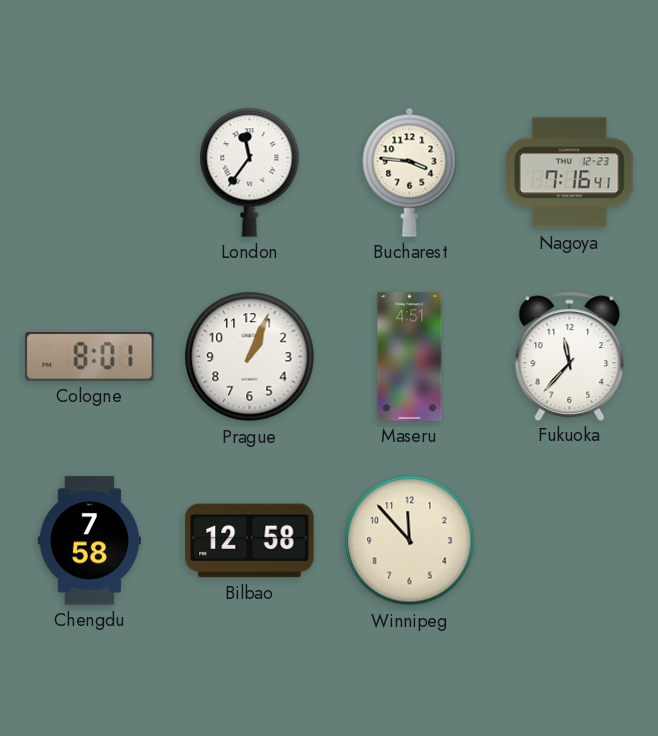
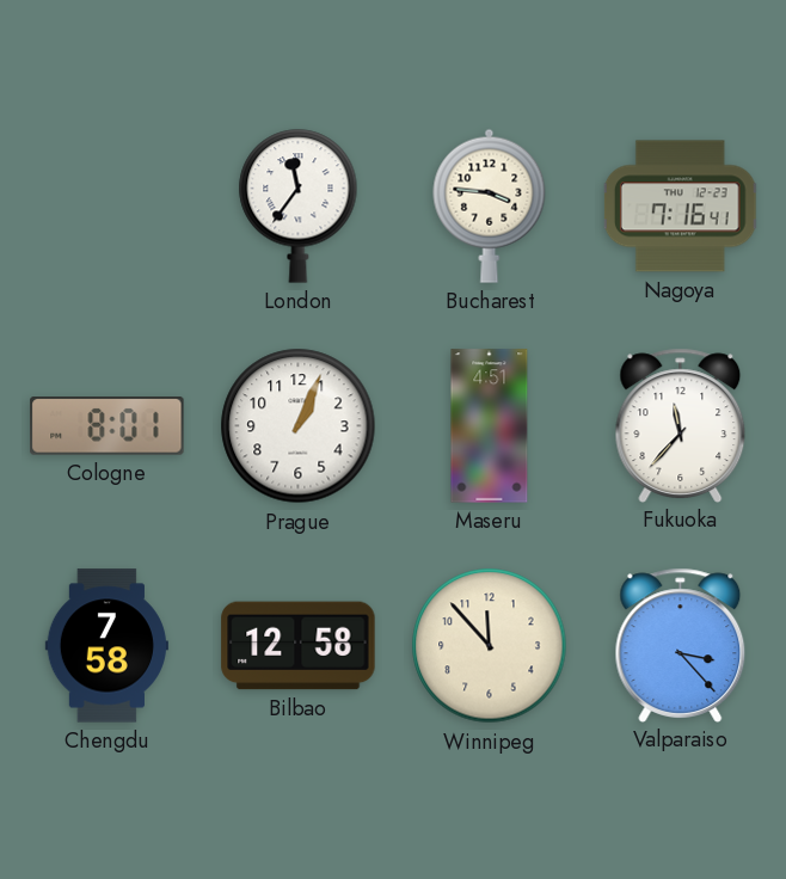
Valparaiso: none -> 3:23
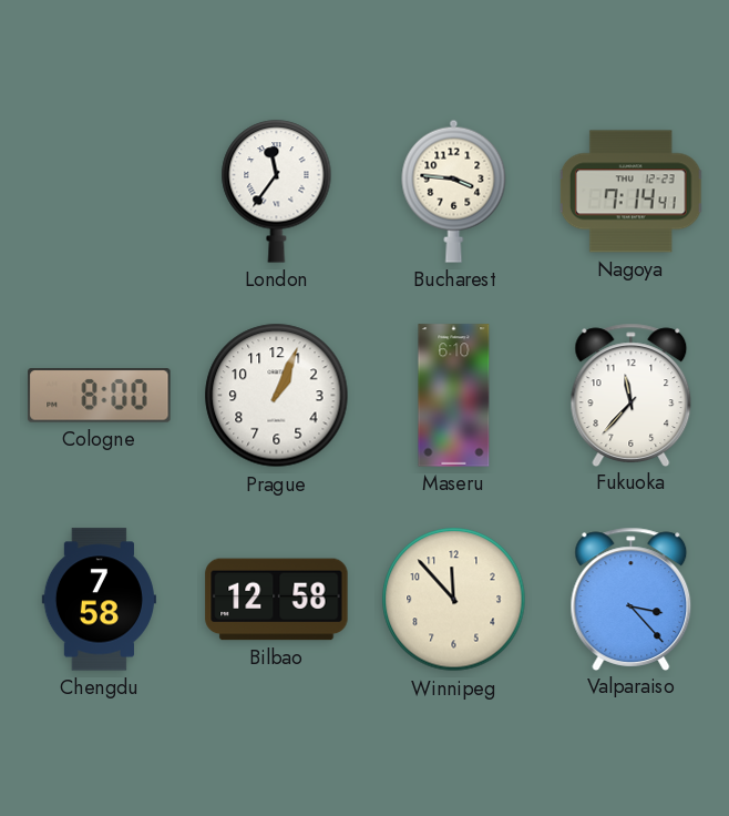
Nagoya: 7:16 -> 7:14
Cologne: 8:01 -> 8:00
Maseru: 4:51 -> 6:10
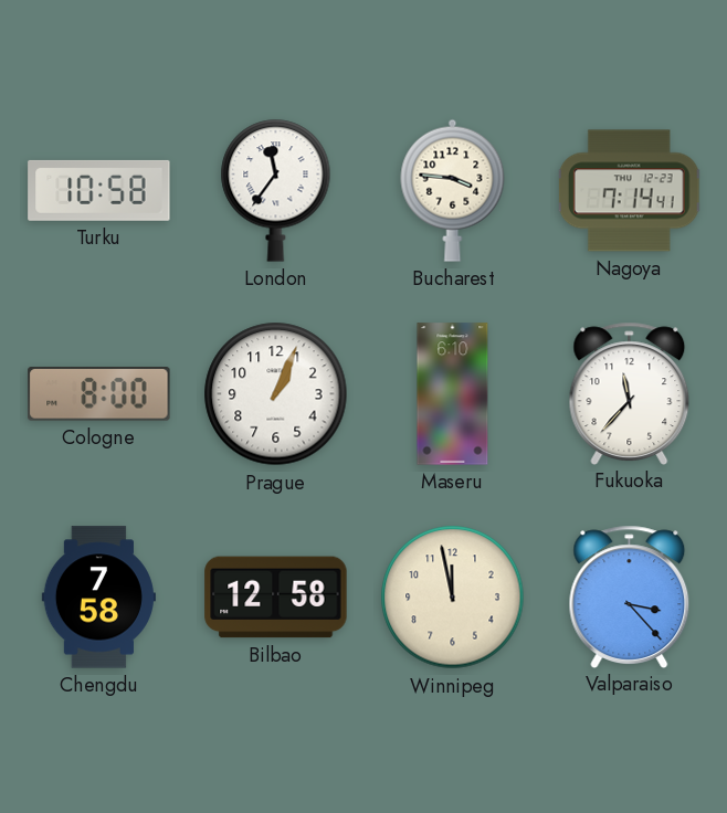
Turku: none -> 10:58
Winnipeg: 11:53 -> 11:58
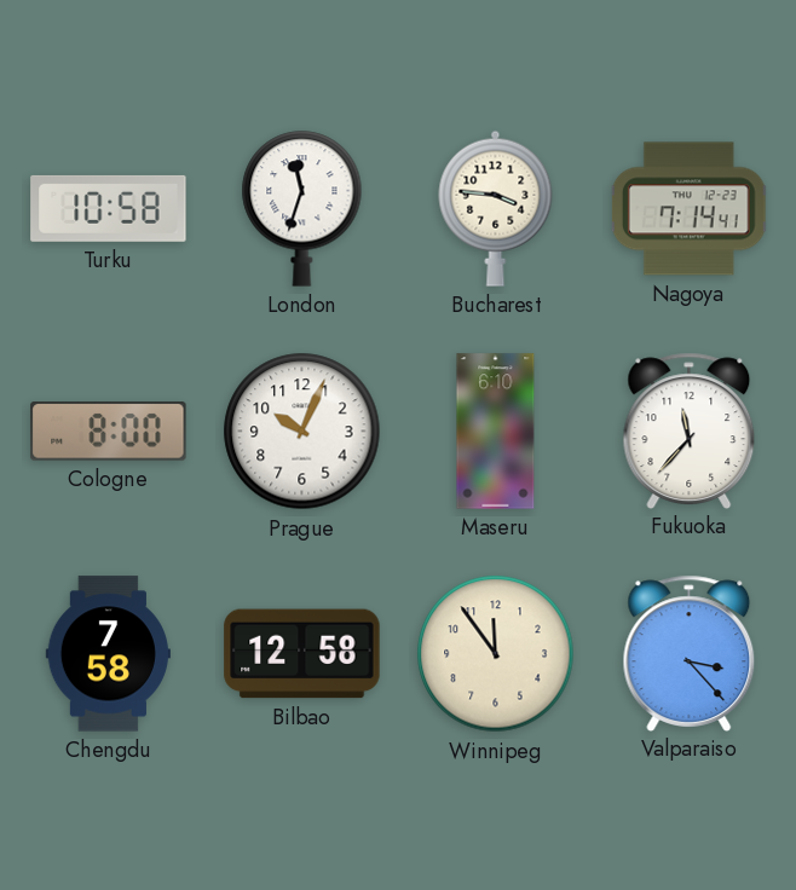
London: 11:36 -> 11:33
Prague: 1:04 -> 10:04
Winnipeg: 11:58 -> 11:54
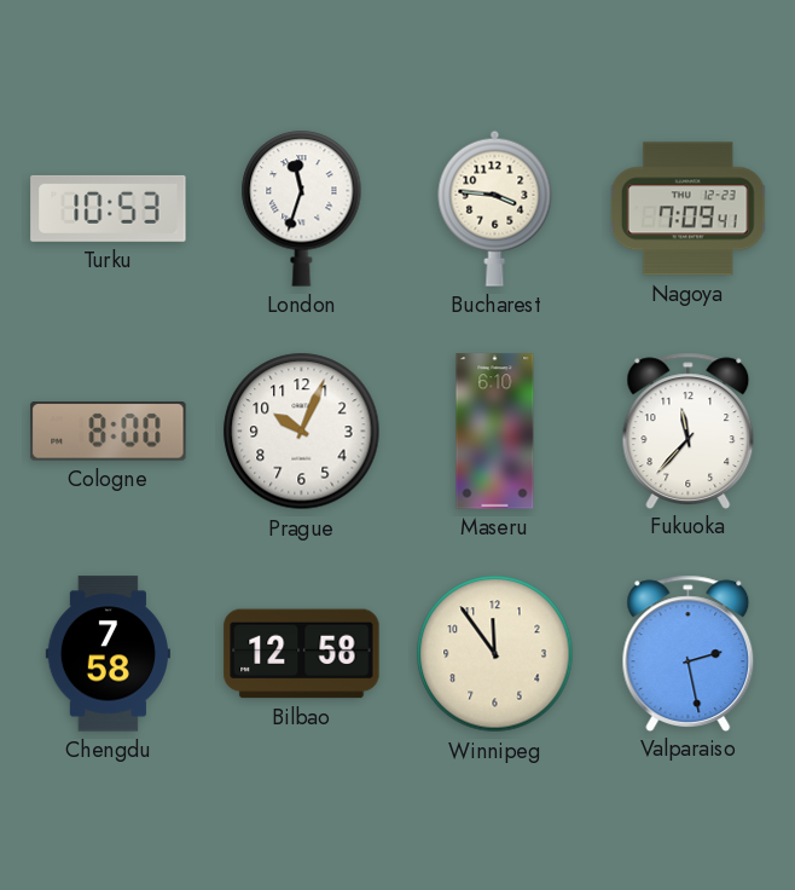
Turku: 10:58 -> 10:53
Nagoya: 7:14 -> 7:09
Valparaiso: 3:23 -> 2:28
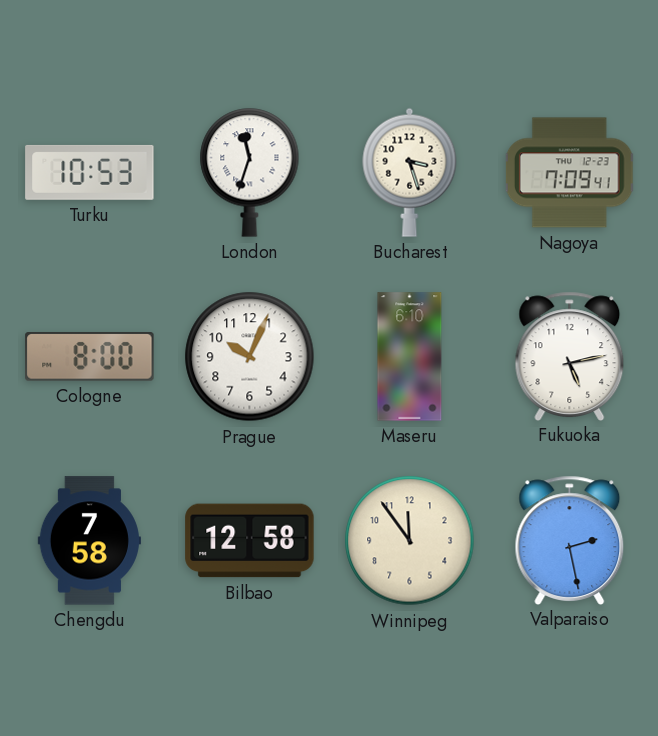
Bucharest: 3:46 -> 3:27
Fukuoka: 11:37 -> 5:13
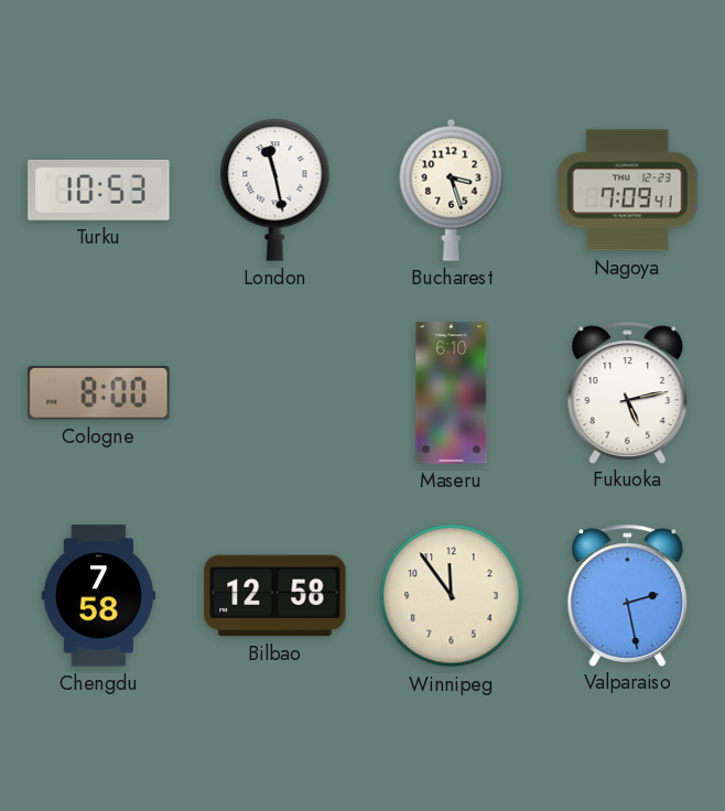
London: 11:33 -> 11:28
Prague: 10:04 -> none
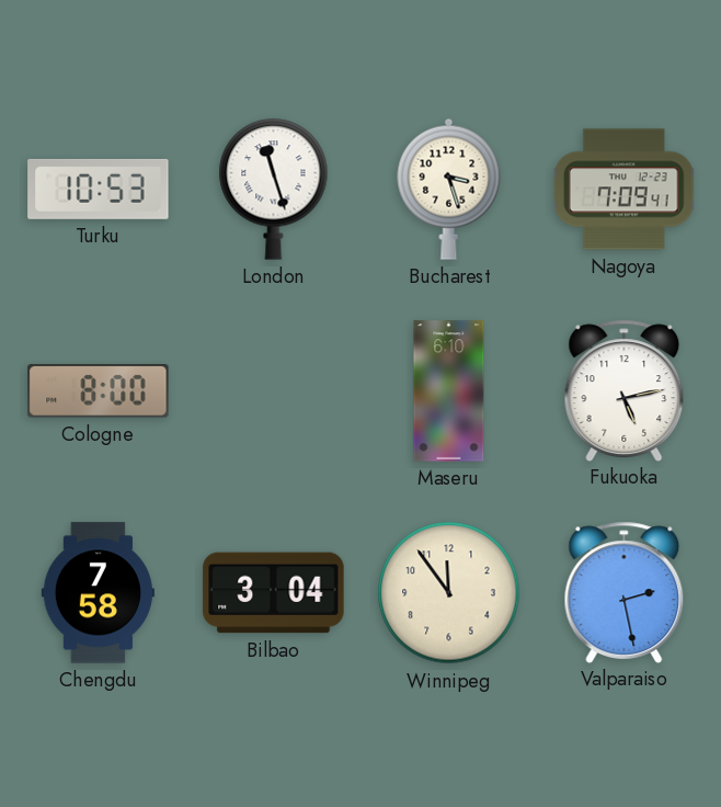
London: 11:28 -> 11:27
Bilbao: 12:58 -> 3:04
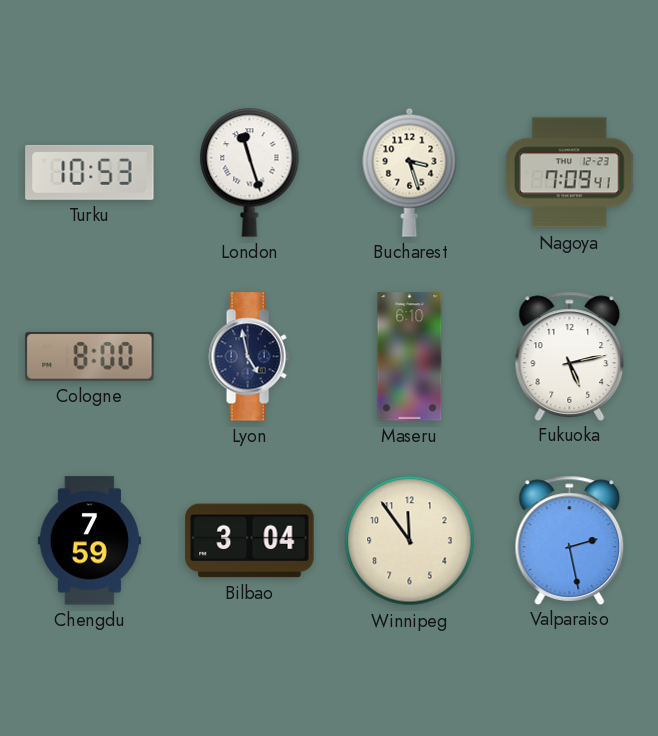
Lyon: none -> 4:58
Chengdu: 7:58 -> 7:59
